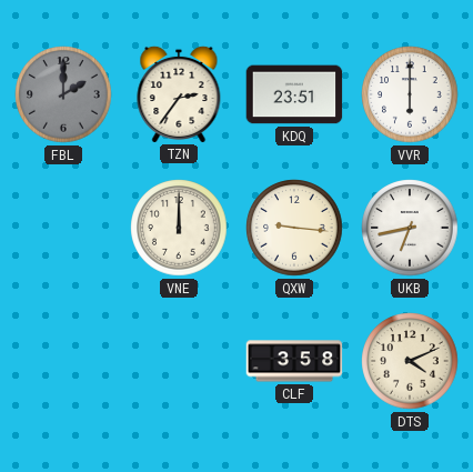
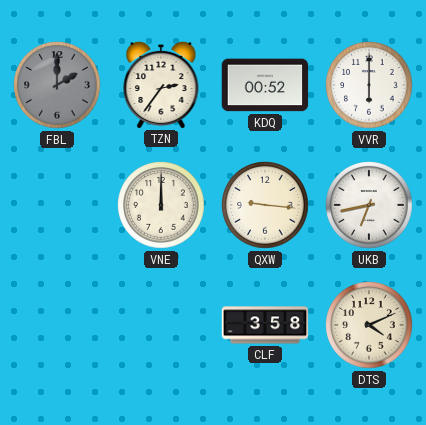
KDQ: 23:51 -> 00:52
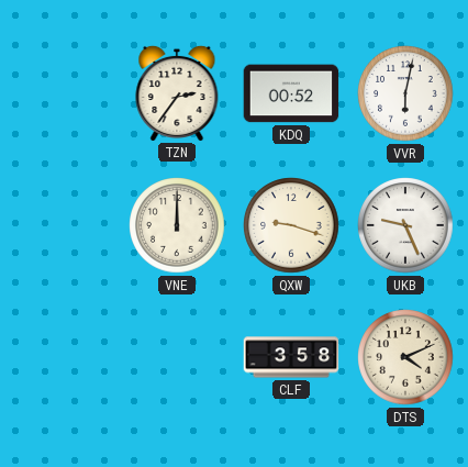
FBL: 2:00 -> none
VVR: 6:00 -> 6:02
QXW: 9:16 -> 9:18
UKB: 6:43 -> 9:26
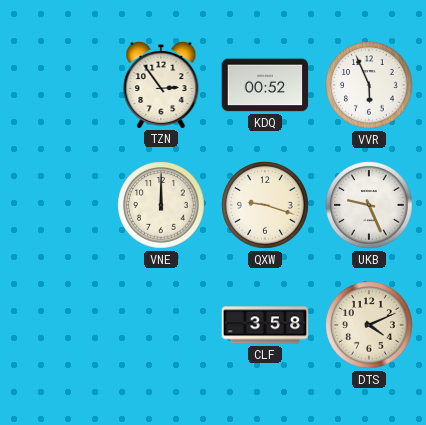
TZN: 2:36 -> 2:54
VVR: 6:02 -> 5:56
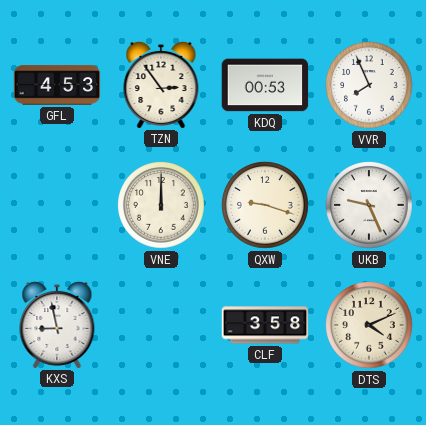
GFL: none -> 4:53
KDQ: 00:52 -> 00:53
VVR: 5:56 -> 7:56
KXS: none -> 8:58
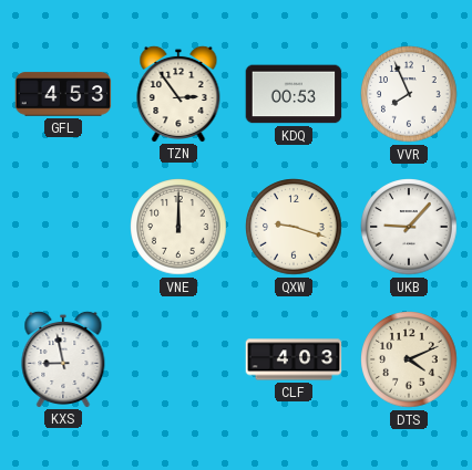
UKB: 9:26 -> 9:07
CLF: 3:58 -> 4:03
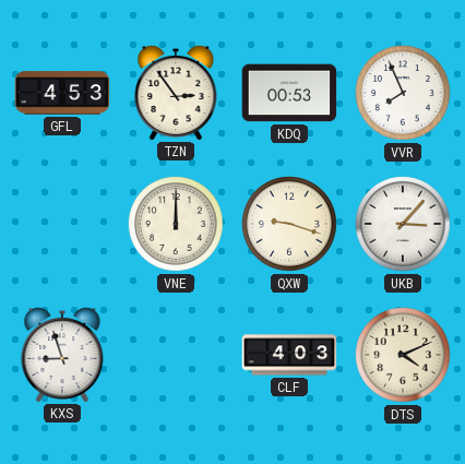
UKB: 9:07 -> 3:07
KXS: 8:58 -> 8:57
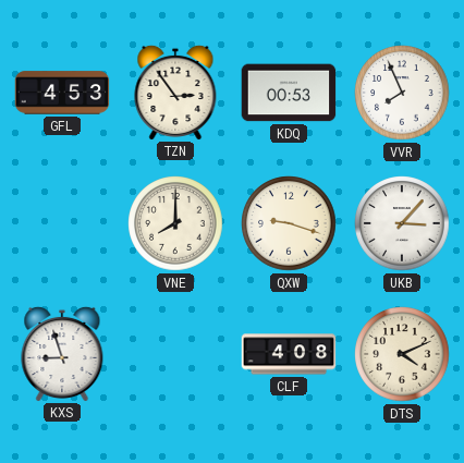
VNE: 12:00 -> 8:00
CLF: 4:03 -> 4:08
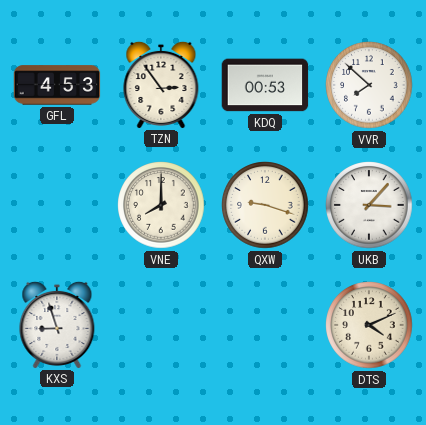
VVR: 7:56 -> 7:52
CLF: 4:08 -> none
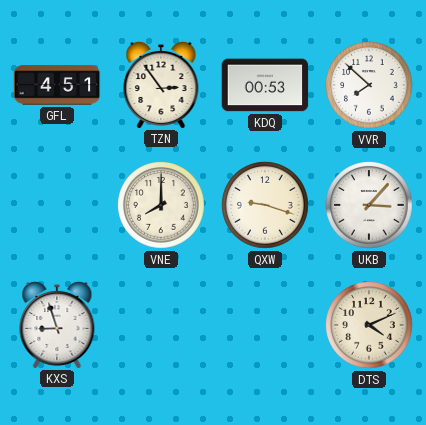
GFL: 4:53 -> 4:51
